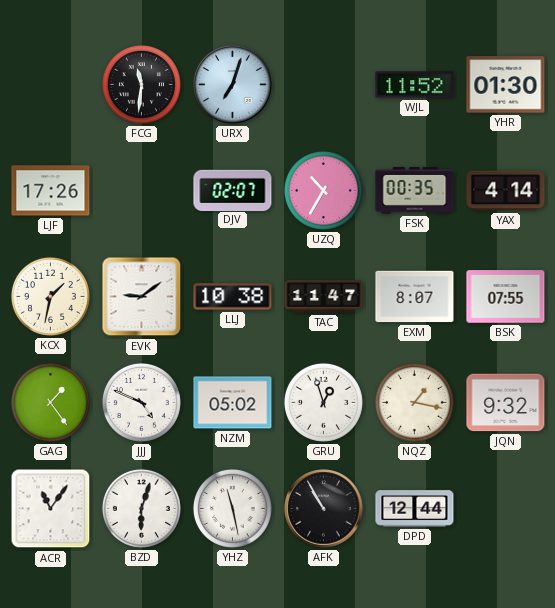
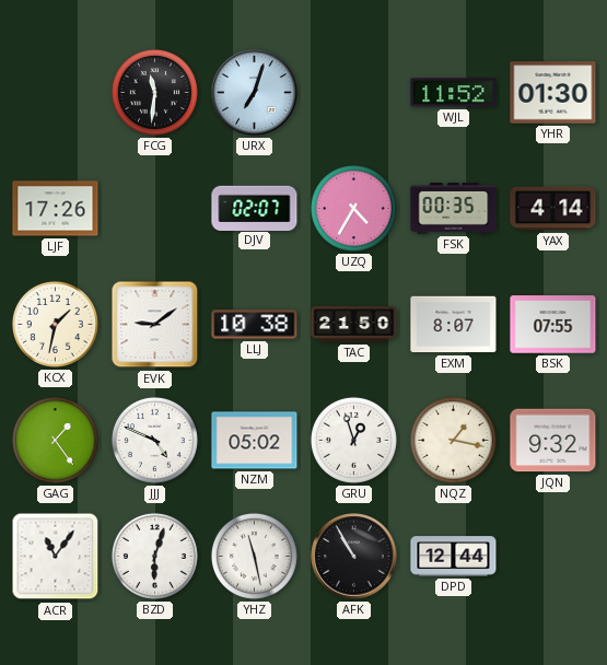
UZQ: 10:35 -> 4:35
TAC: 11:47 -> 21:50
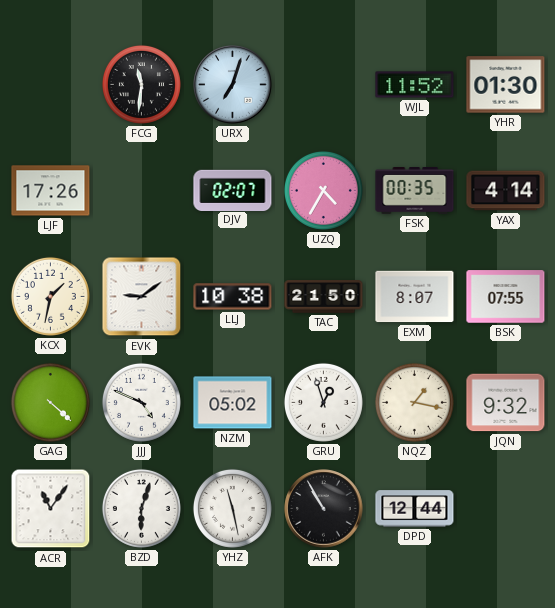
GAG: 1:24 -> 4:22
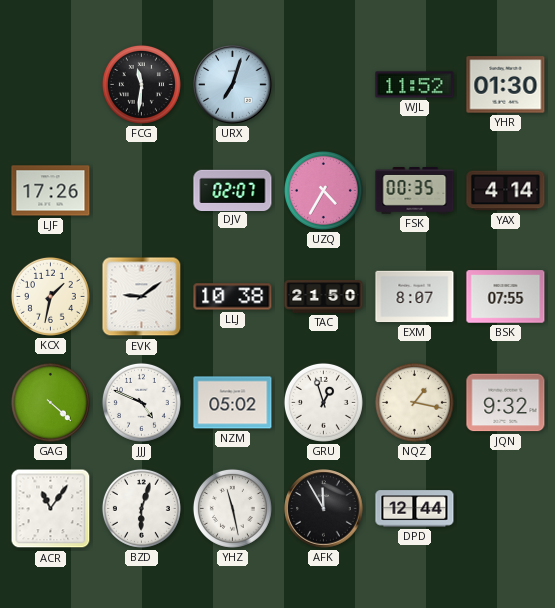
AFK: 10:55 -> 11:55
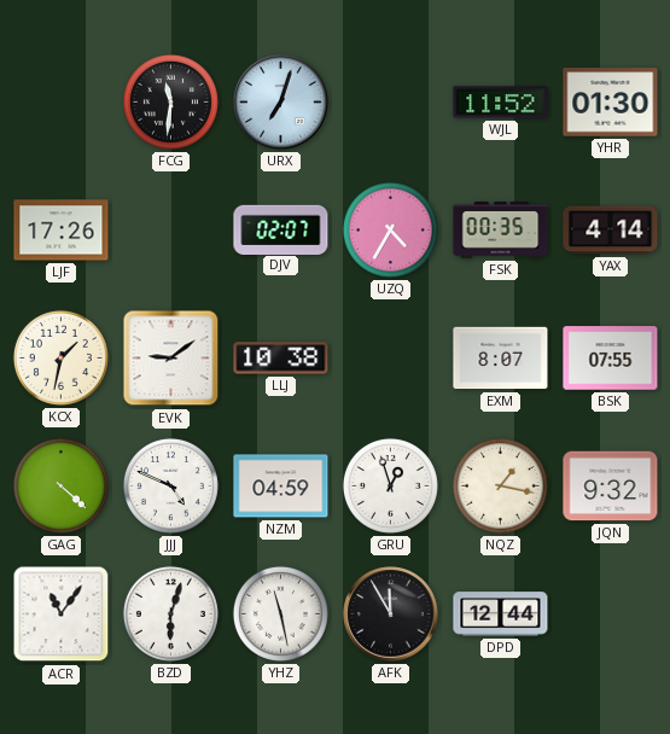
TAC: 21:50 -> none
NZM: 05:02 -> 04:59
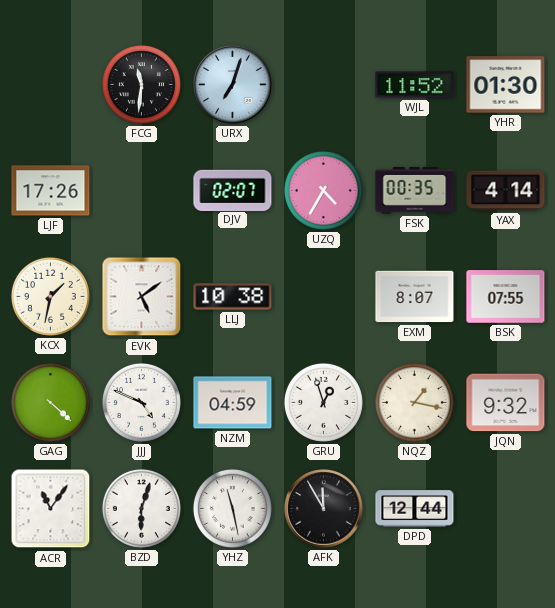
EVK: 9:09 -> 5:09
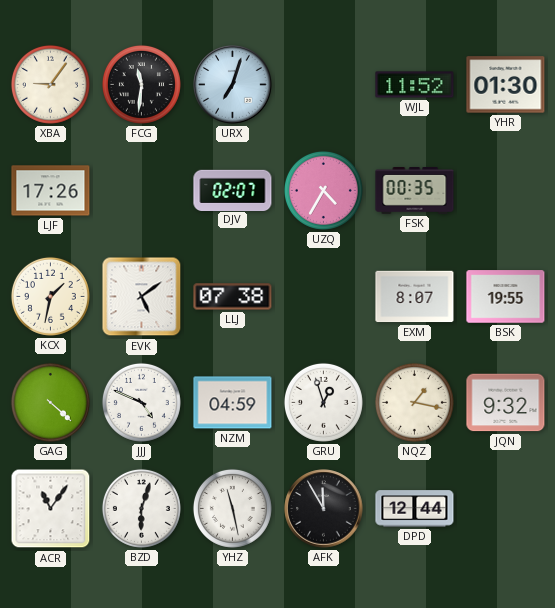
XBA: none -> 9:06
YAX: 4:14 -> none
LLJ: 10:38 -> 07:38
BSK: 07:55 -> 19:55
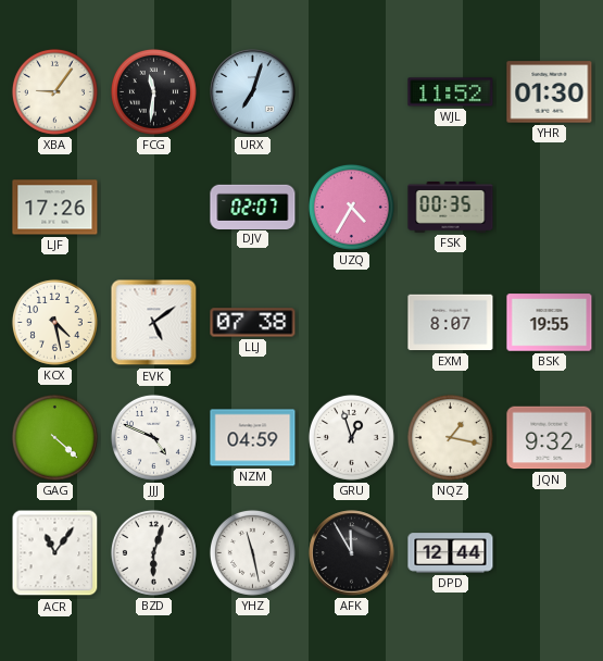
KCX: 1:32 -> 4:28
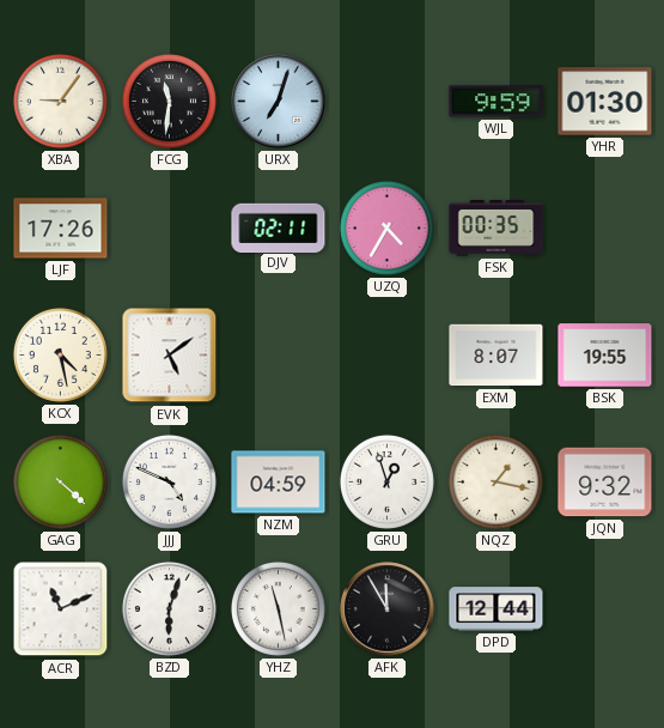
WJL: 11:52 -> 9:59
DJV: 02:07 -> 02:11
LLJ: 07:38 -> none
ACR: 11:06 -> 11:11
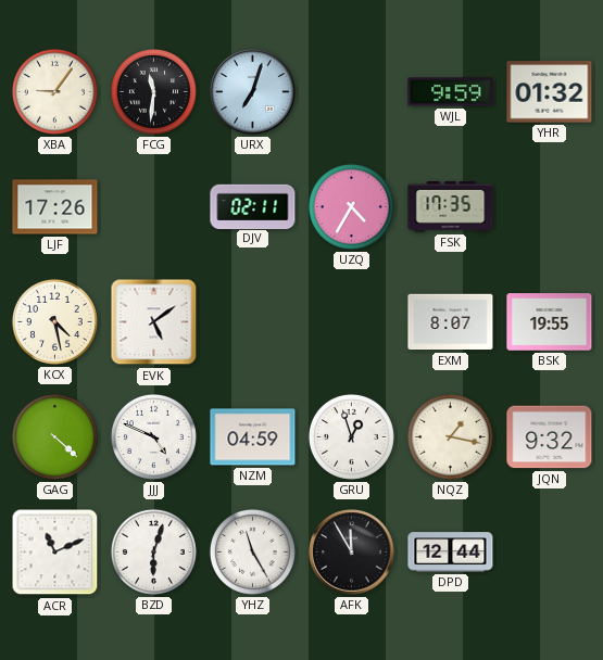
YHR: 01:30 -> 01:32
FSK: 00:35 -> 17:35
YHZ: 11:28 -> 11:25
